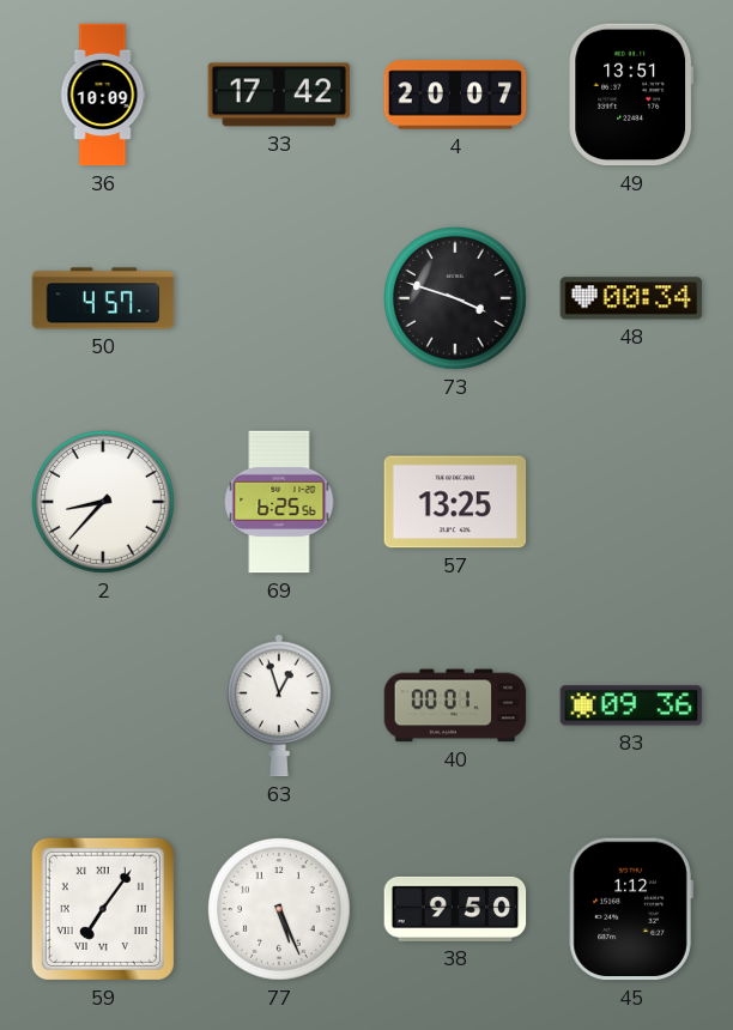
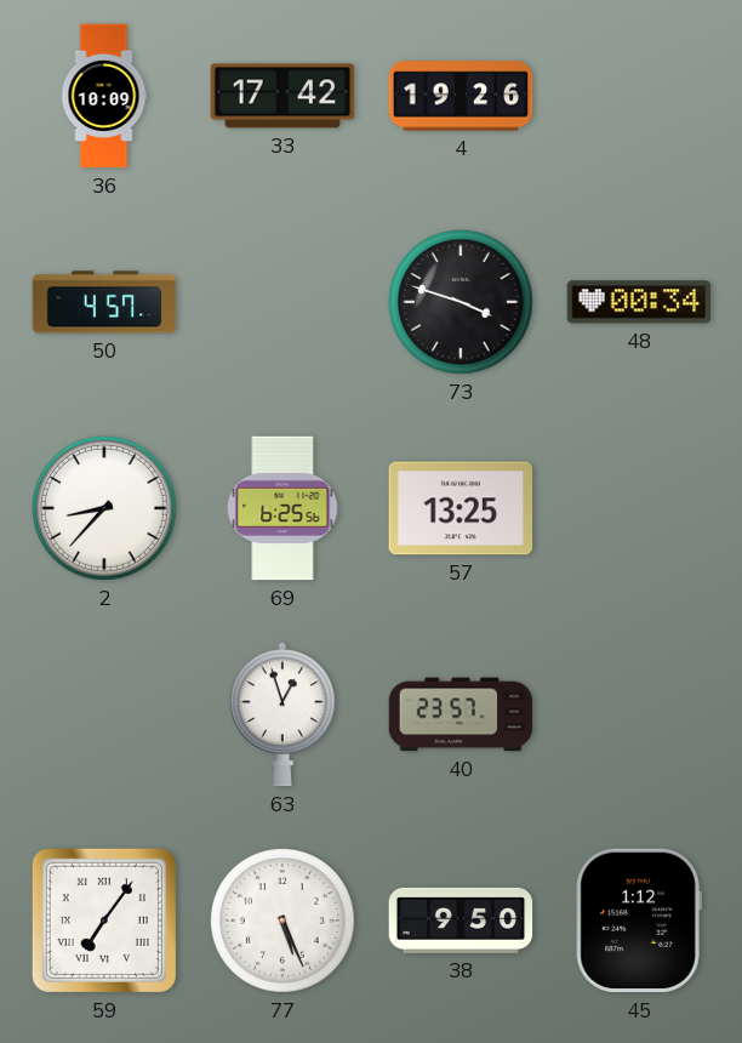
4: 20:07 -> 19:26
49: 13:51 -> none
40: 00:01 -> 23:57
83: 09:36 -> none
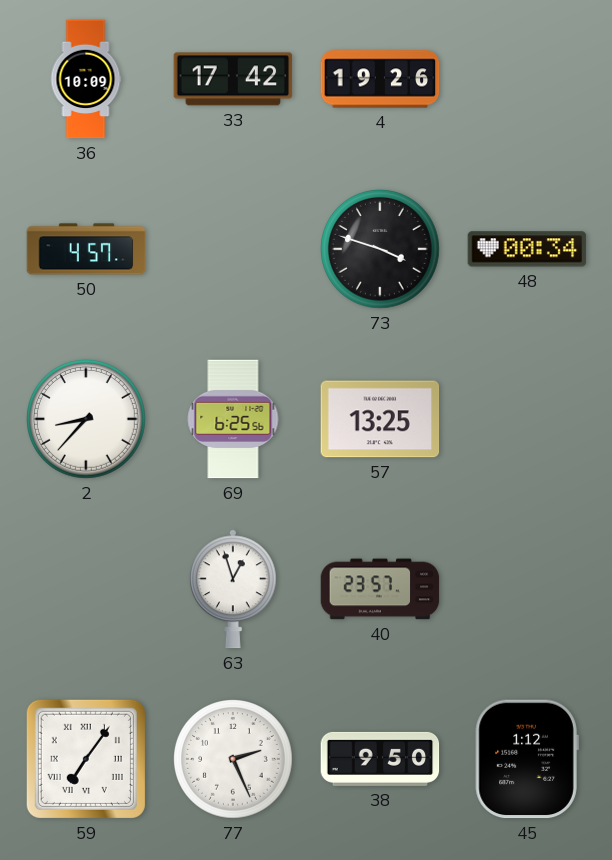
77: 5:26 -> 2:26
